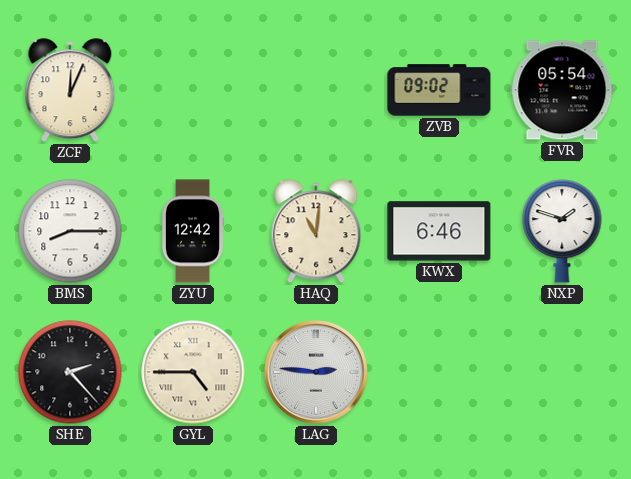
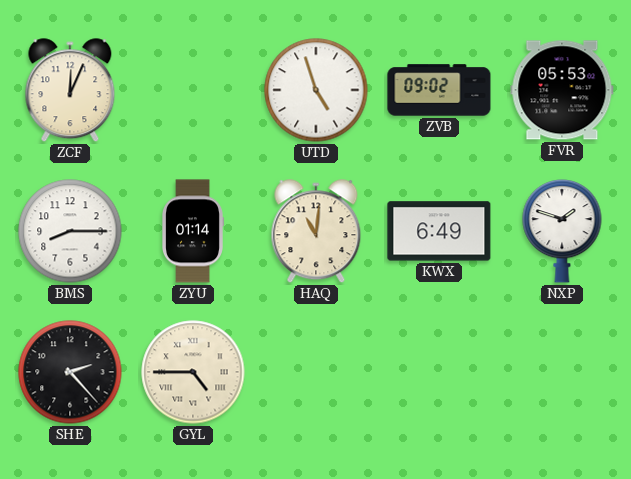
UTD: none -> 4:57
FVR: 05:54 -> 05:53
ZYU: 12:42 -> 01:14
KWX: 6:46 -> 6:49
LAG: 2:46 -> none
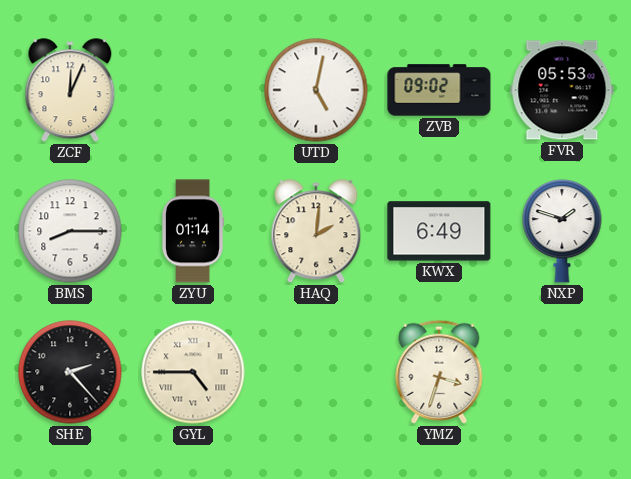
UTD: 4:57 -> 5:02
HAQ: 11:01 -> 2:01
YMZ: none -> 3:33
